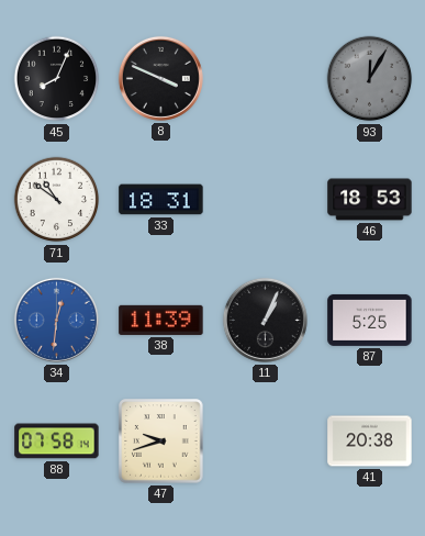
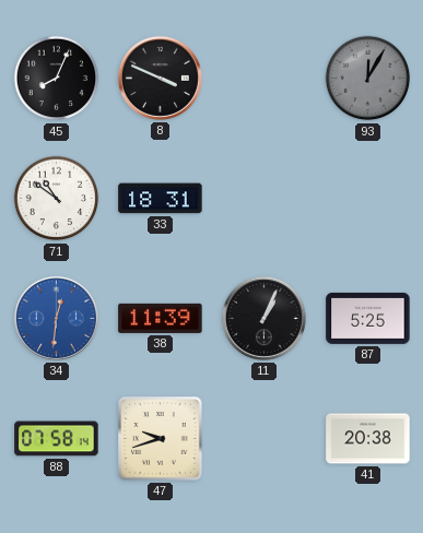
46: 18:53 -> none
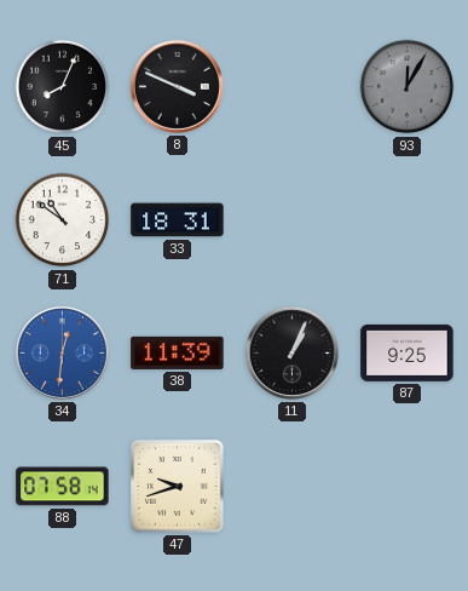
87: 5:25 -> 9:25
41: 20:38 -> none
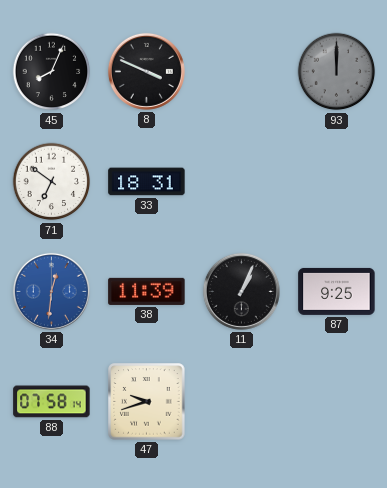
93: 12:05 -> 12:00
71: 10:51 -> 6:51
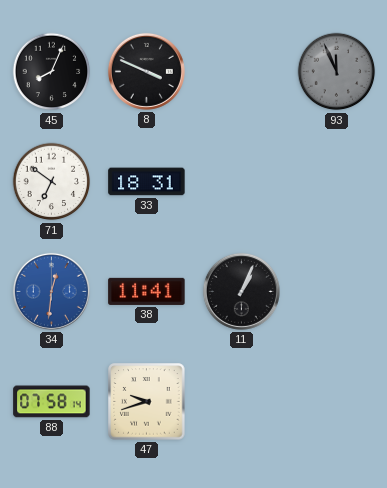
93: 12:00 -> 11:56
38: 11:39 -> 11:41
87: 9:25 -> none
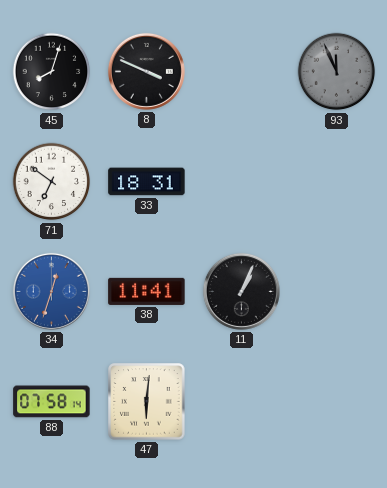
45: 8:04 -> 8:03
34: 12:31 -> 12:33
47: 9:42 -> 6:01
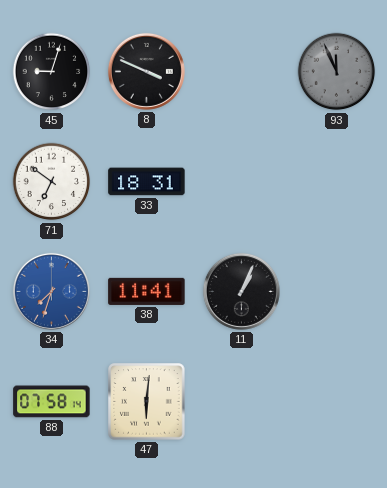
45: 8:03 -> 9:03
34: 12:33 -> 7:33
